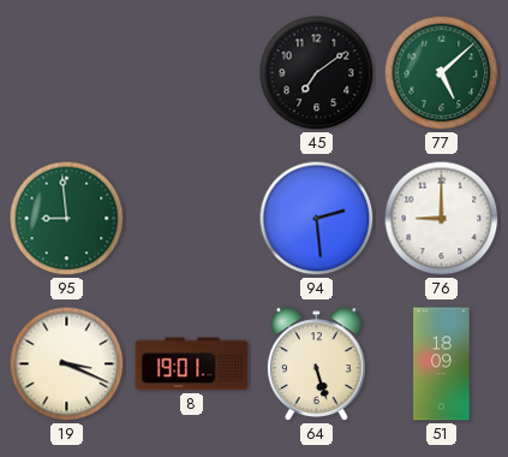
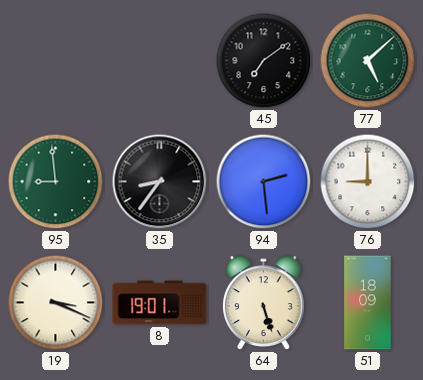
35: none -> 8:36
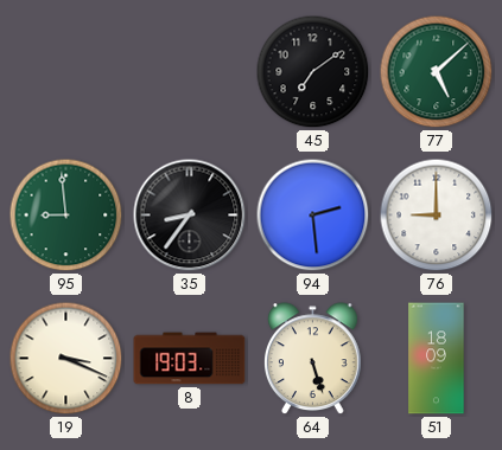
8: 19:01 -> 19:03
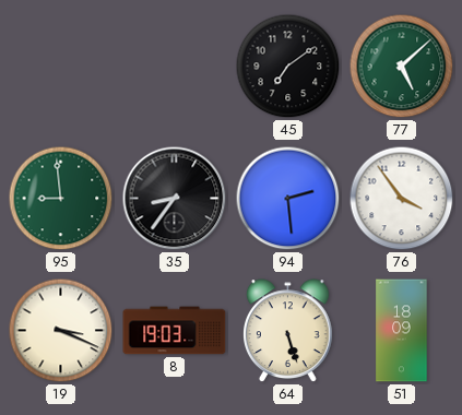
76: 9:00 -> 3:54
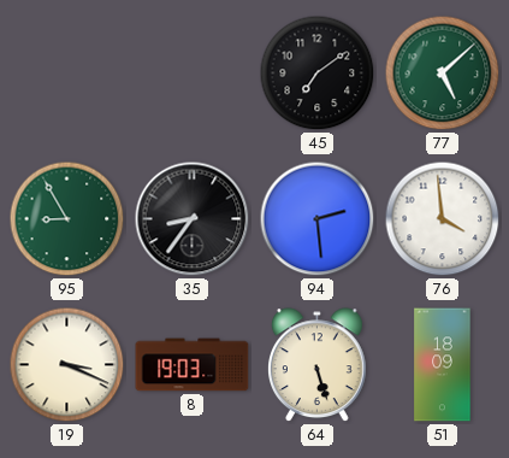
95: 8:59 -> 8:55
76: 3:54 -> 3:59
